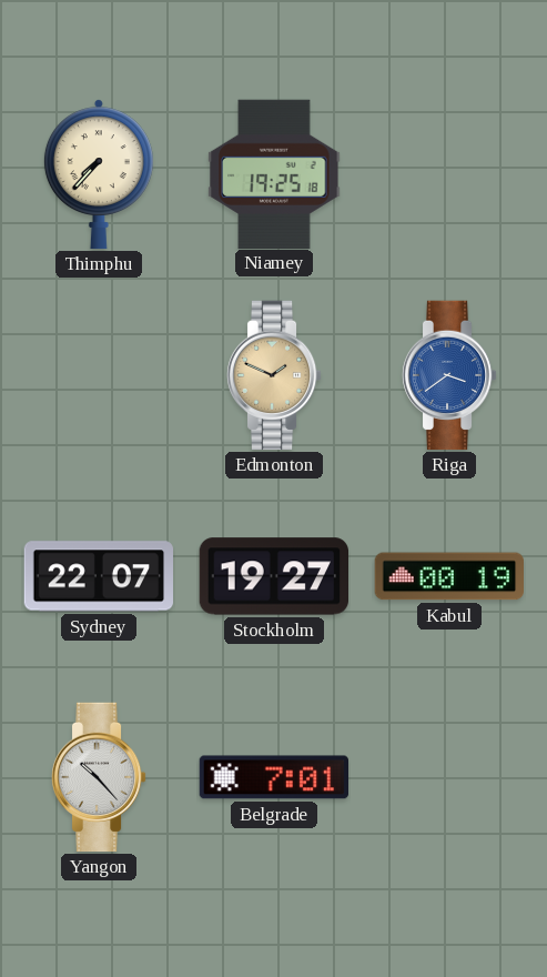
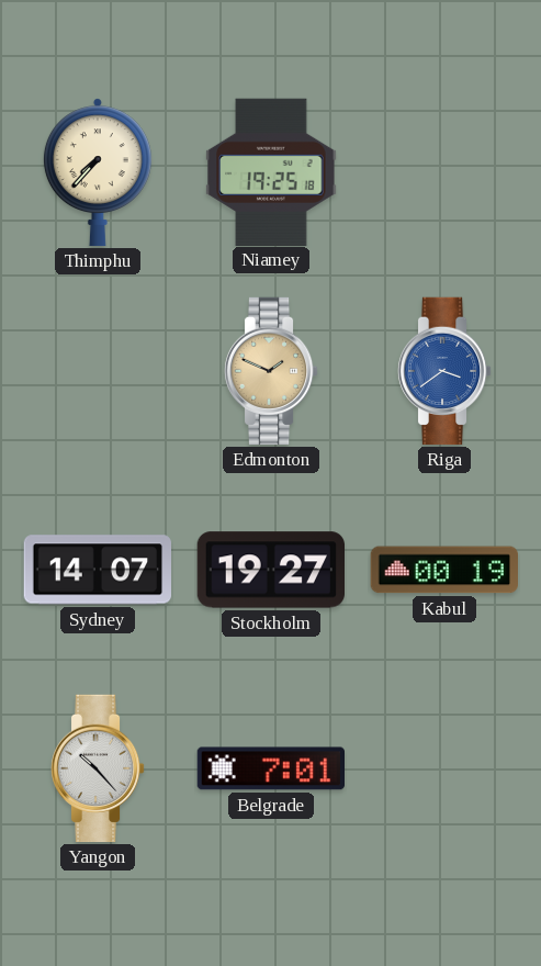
Sydney: 22:07 -> 14:07
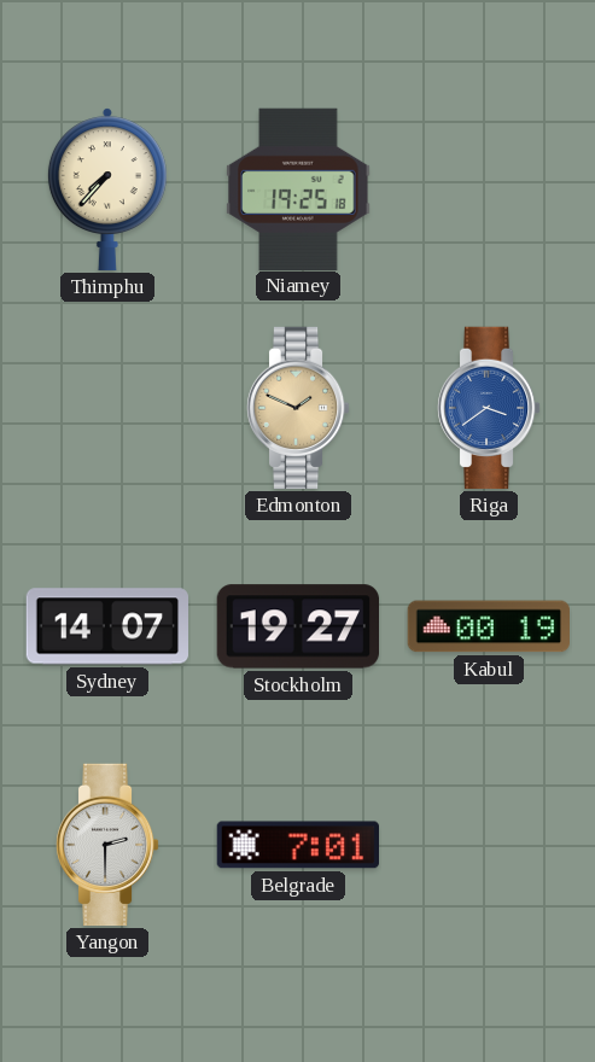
Yangon: 10:23 -> 2:30
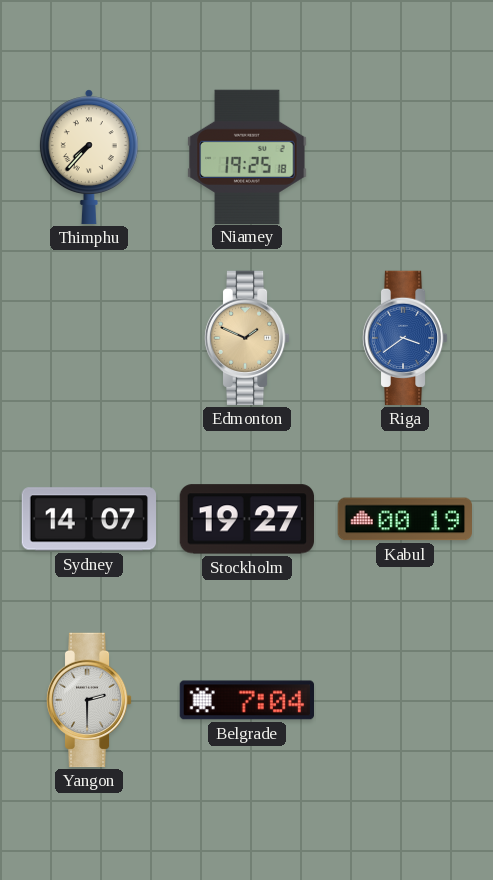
Belgrade: 7:01 -> 7:04
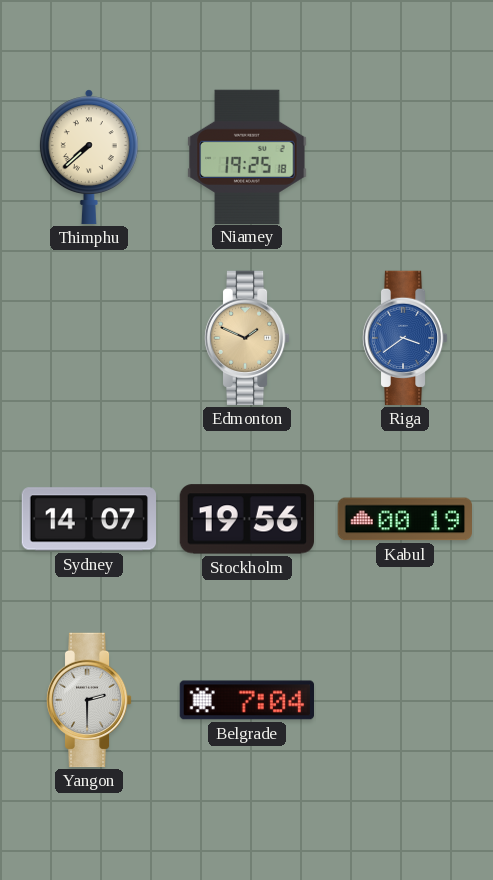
Thimphu: 7:37 -> 7:38
Stockholm: 19:27 -> 19:56
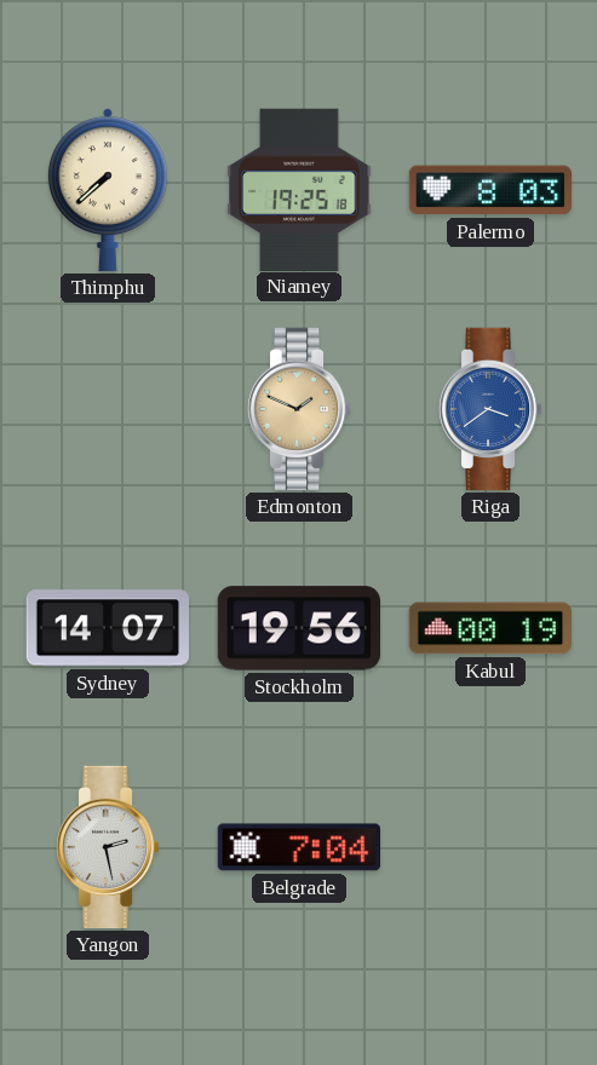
Palermo: none -> 8:03
Yangon: 2:30 -> 2:28
